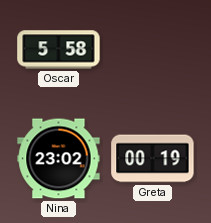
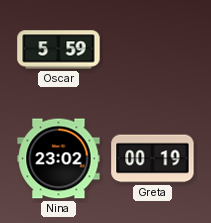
Oscar: 5:58 -> 5:59
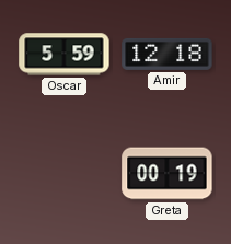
Amir: none -> 12:18
Nina: 23:02 -> none
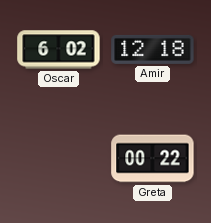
Oscar: 5:59 -> 6:02
Greta: 00:19 -> 00:22
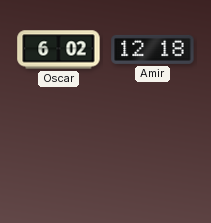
Greta: 00:22 -> none
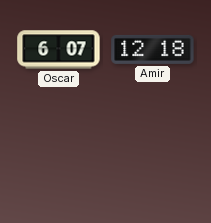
Oscar: 6:02 -> 6:07
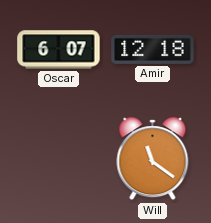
Will: none -> 11:21
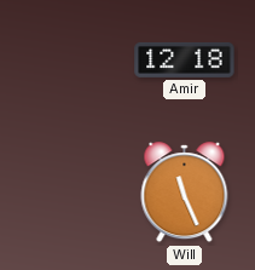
Oscar: 6:07 -> none
Will: 11:21 -> 11:26
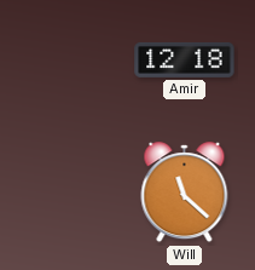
Will: 11:26 -> 11:22
